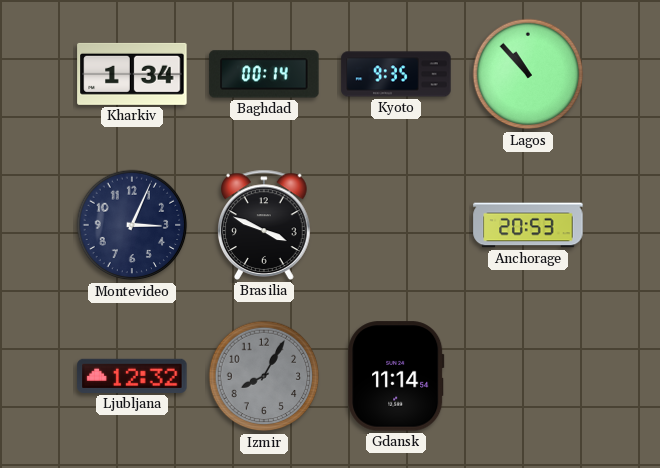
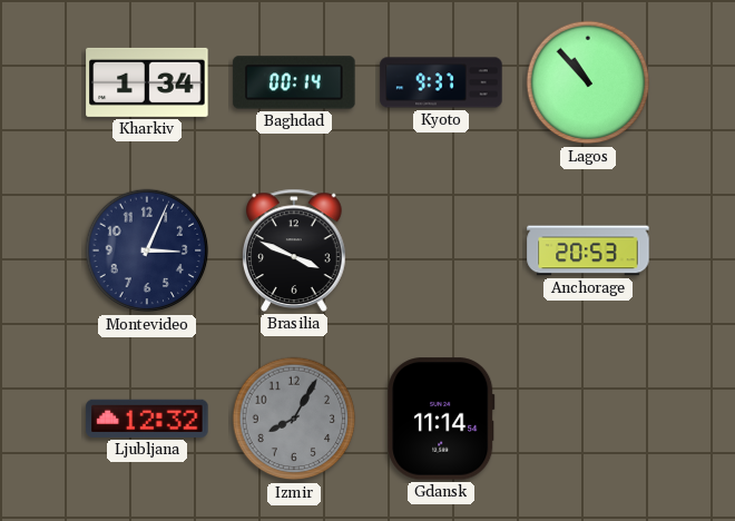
Kyoto: 9:35 -> 9:37
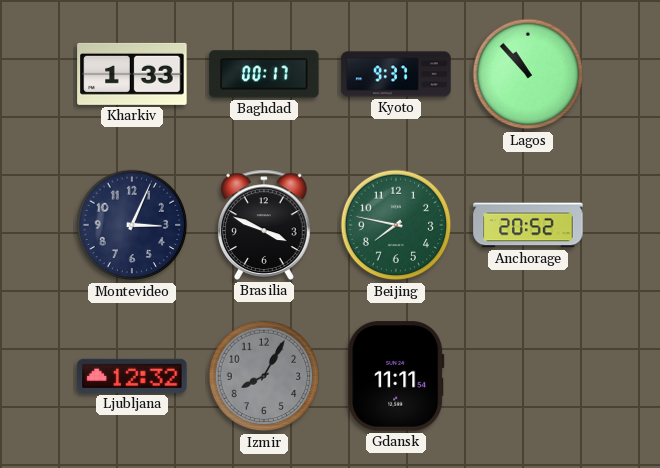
Kharkiv: 1:34 -> 1:33
Baghdad: 00:14 -> 00:17
Beijing: none -> 7:47
Anchorage: 20:53 -> 20:52
Gdansk: 11:14 -> 11:11
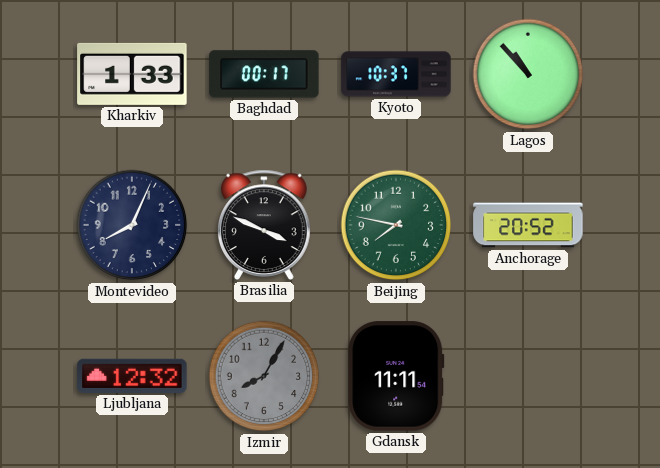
Kyoto: 9:37 -> 10:37
Montevideo: 3:04 -> 8:04
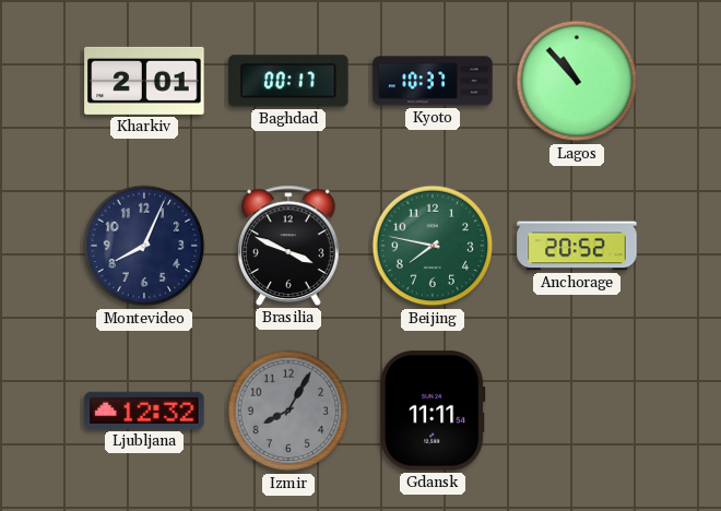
Kharkiv: 1:33 -> 2:01
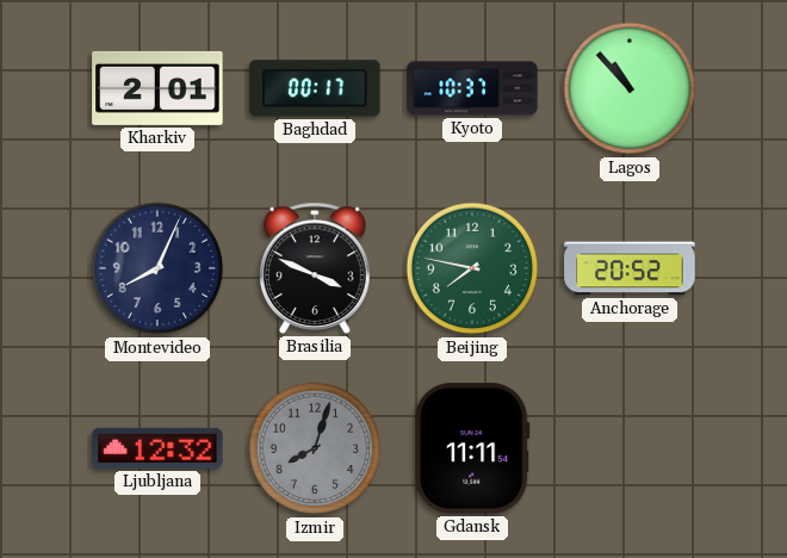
Izmir: 8:05 -> 8:03
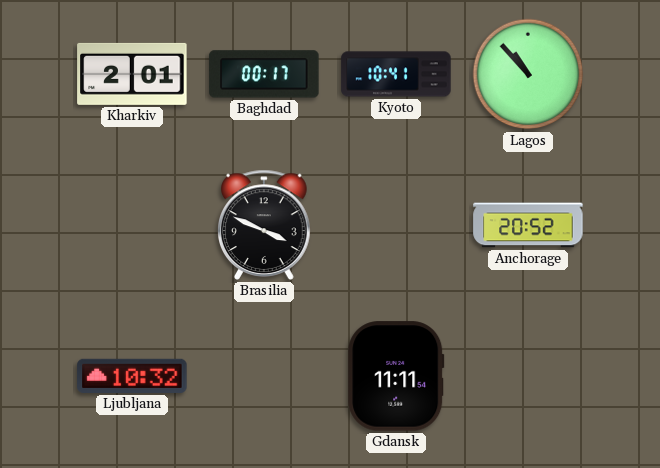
Kyoto: 10:37 -> 10:41
Montevideo: 8:04 -> none
Beijing: 7:47 -> none
Ljubljana: 12:32 -> 10:32
Izmir: 8:03 -> none
